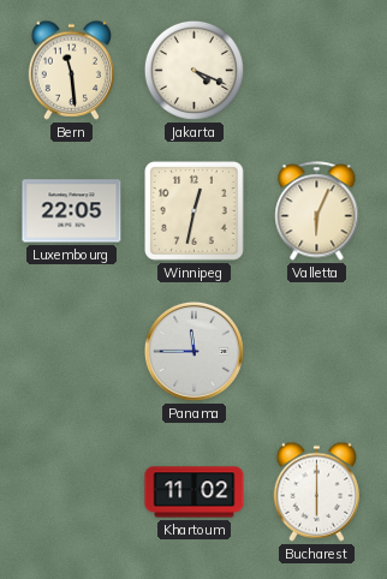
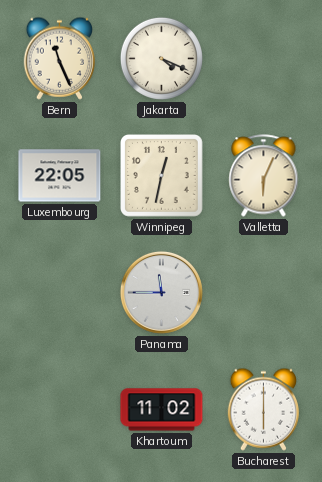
Bern: 11:29 -> 11:26
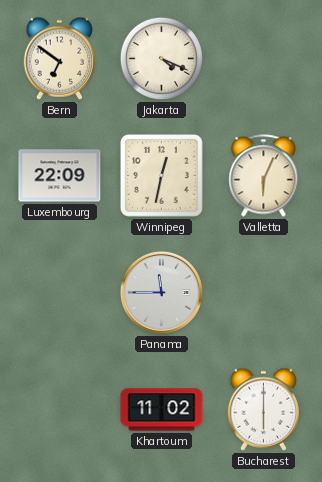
Bern: 11:26 -> 6:51
Luxembourg: 22:05 -> 22:09
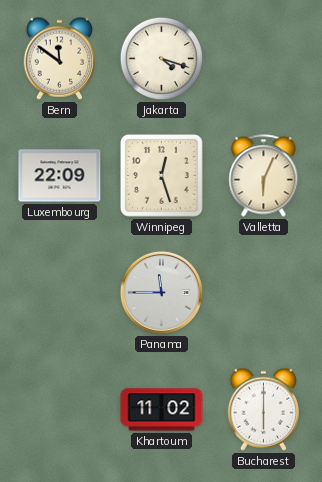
Bern: 6:51 -> 11:51
Jakarta: 4:19 -> 4:18
Winnipeg: 12:32 -> 12:27
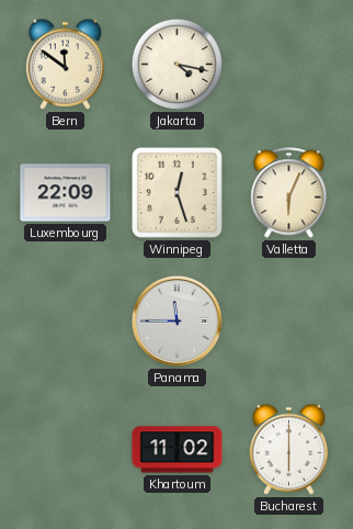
Jakarta: 4:18 -> 4:17
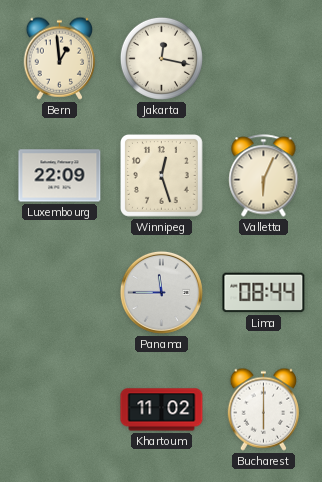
Bern: 11:51 -> 12:59
Jakarta: 4:17 -> 12:17
Lima: none -> 08:44
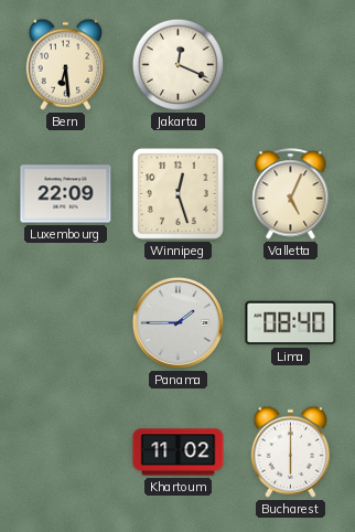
Bern: 12:59 -> 6:29
Jakarta: 12:17 -> 12:19
Valletta: 6:04 -> 5:04
Panama: 11:45 -> 1:45
Lima: 08:44 -> 08:40
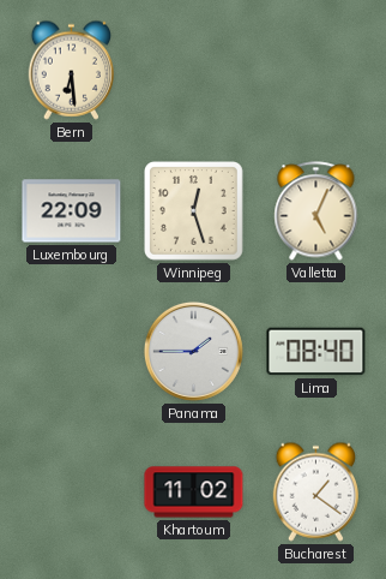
Jakarta: 12:19 -> none
Bucharest: 6:00 -> 1:21
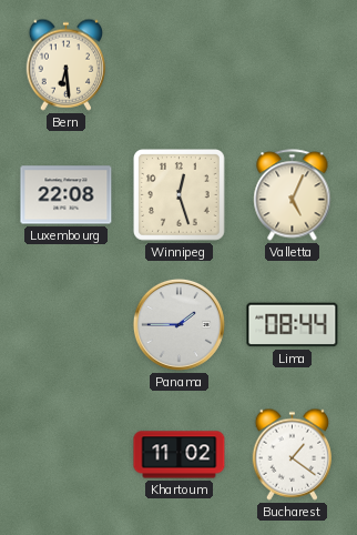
Luxembourg: 22:09 -> 22:08
Lima: 08:40 -> 08:44
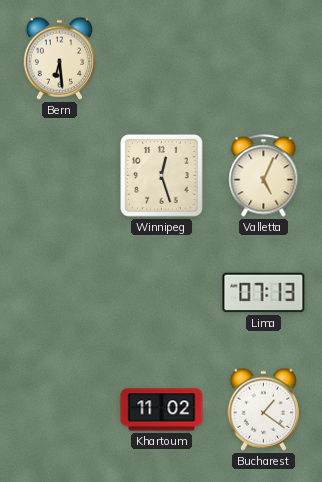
Luxembourg: 22:08 -> none
Panama: 1:45 -> none
Lima: 08:44 -> 07:13
